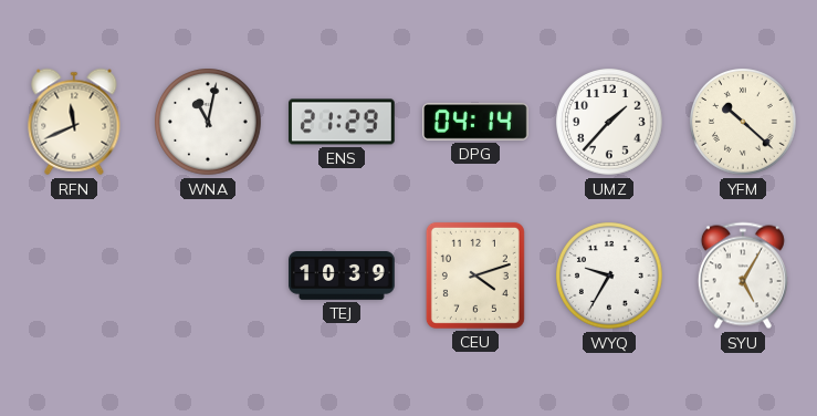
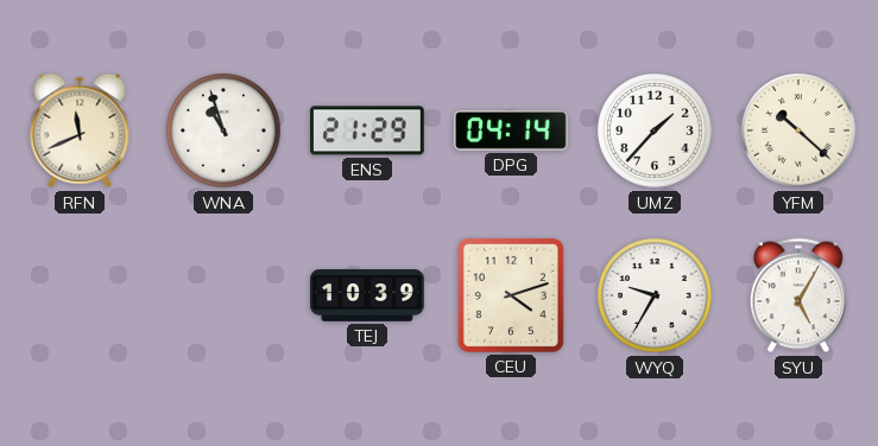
WNA: 11:02 -> 10:57
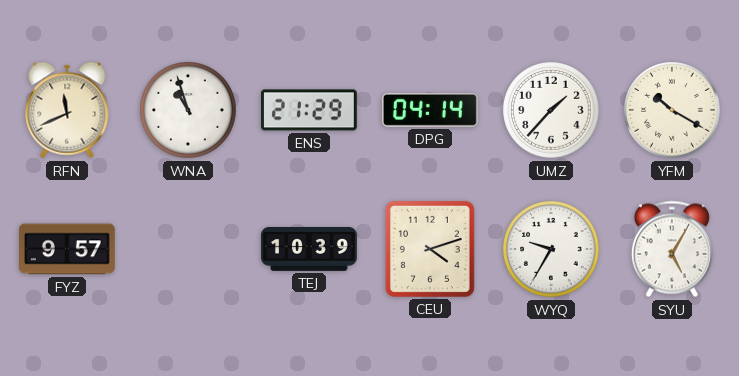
YFM: 10:22 -> 10:20
FYZ: none -> 9:57
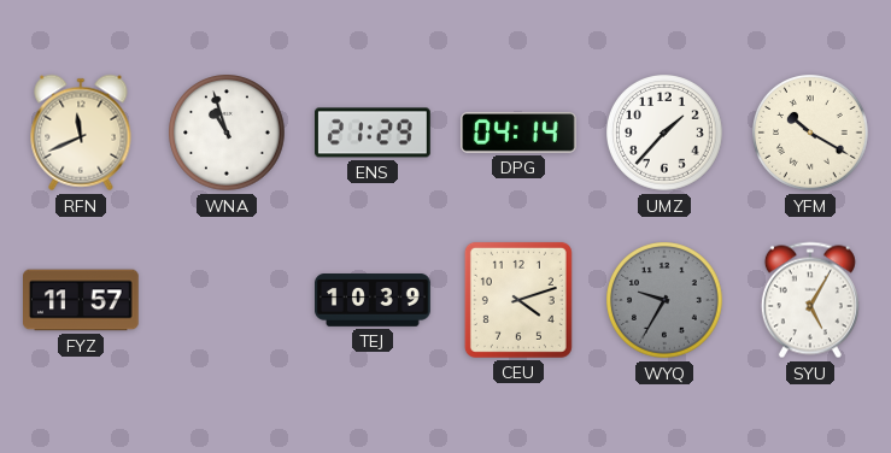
FYZ: 9:57 -> 11:57
WYQ dial: white -> grey
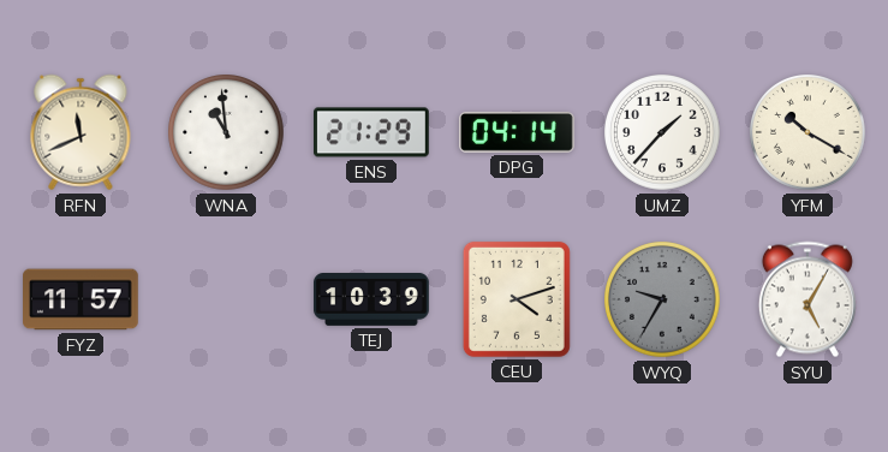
WNA: 10:57 -> 10:59
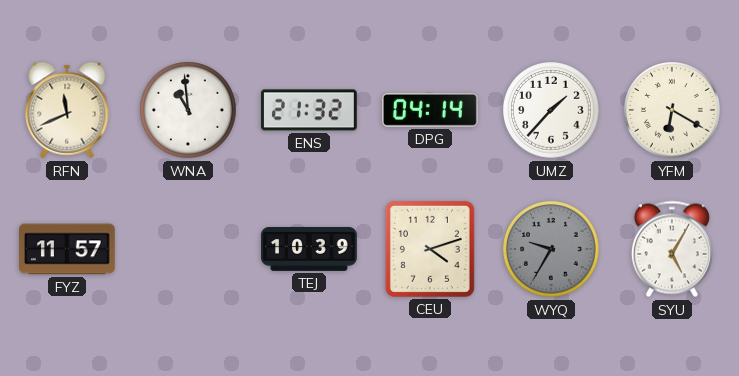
ENS: 21:29 -> 21:32
YFM: 10:20 -> 6:20
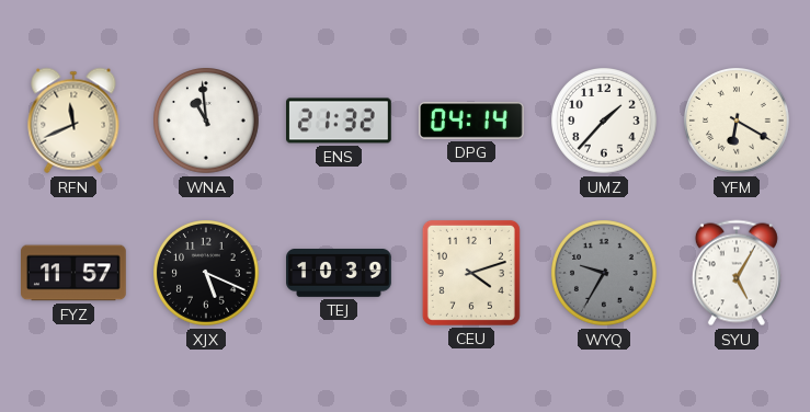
XJX: none -> 5:19
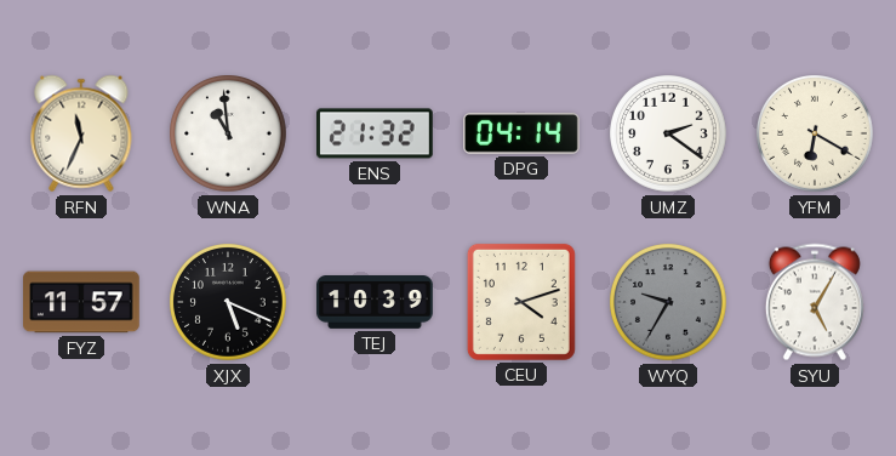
RFN: 11:41 -> 11:34
UMZ: 1:37 -> 2:21
